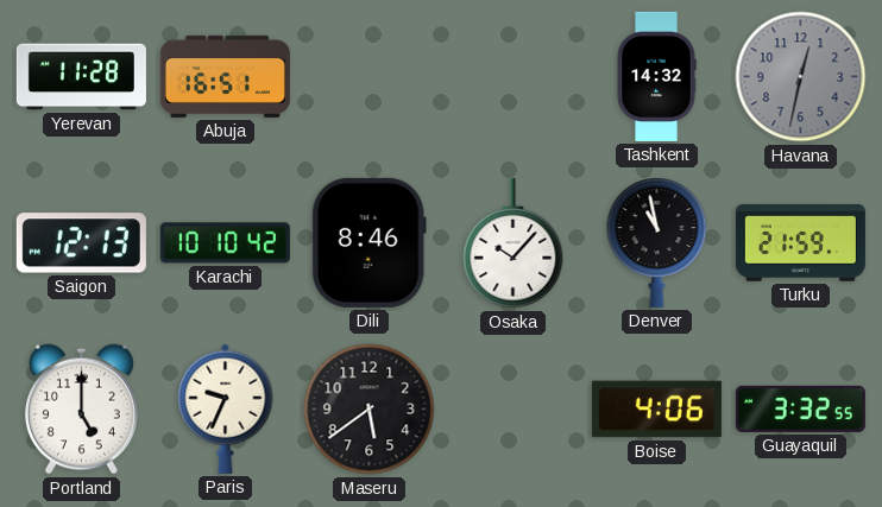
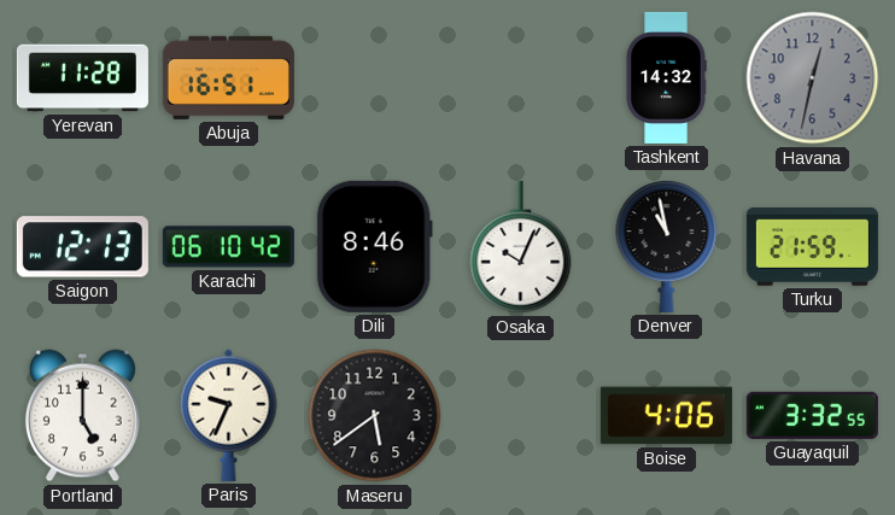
Karachi: 10:10 -> 06:10
Osaka: 10:07 -> 10:04
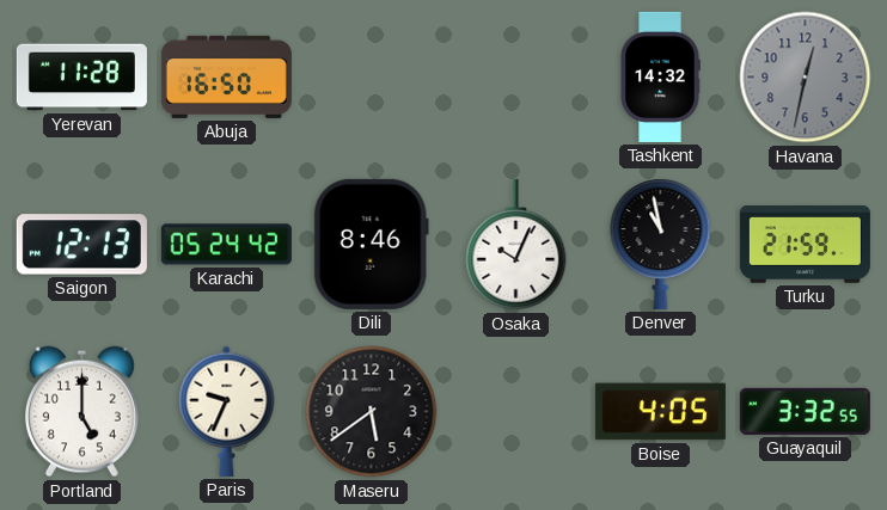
Abuja: 16:51 -> 16:50
Karachi: 06:10 -> 05:24
Boise: 4:06 -> 4:05
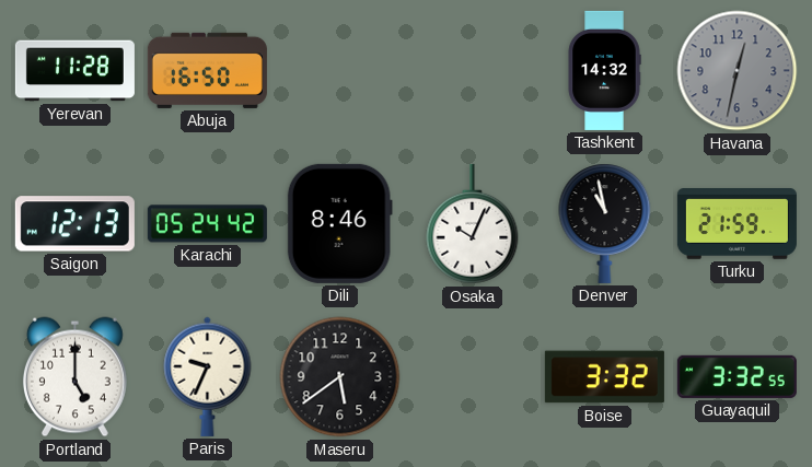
Boise: 4:05 -> 3:32
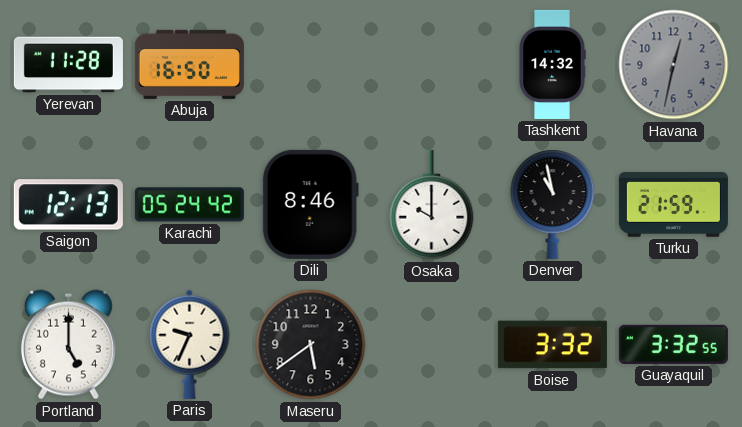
Osaka: 10:04 -> 10:00
